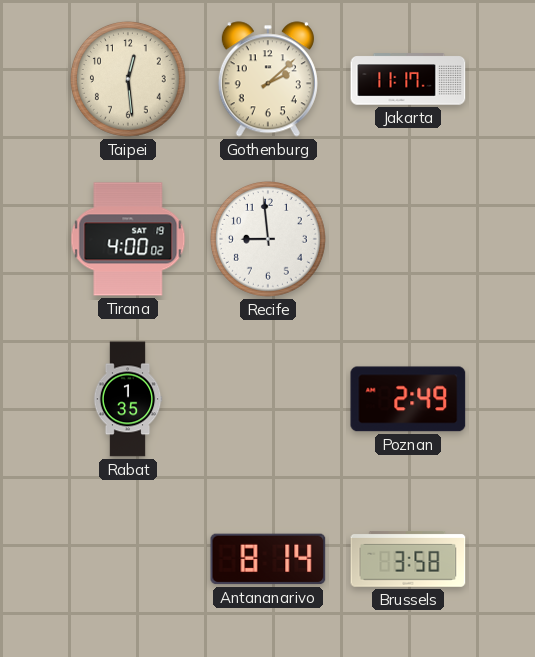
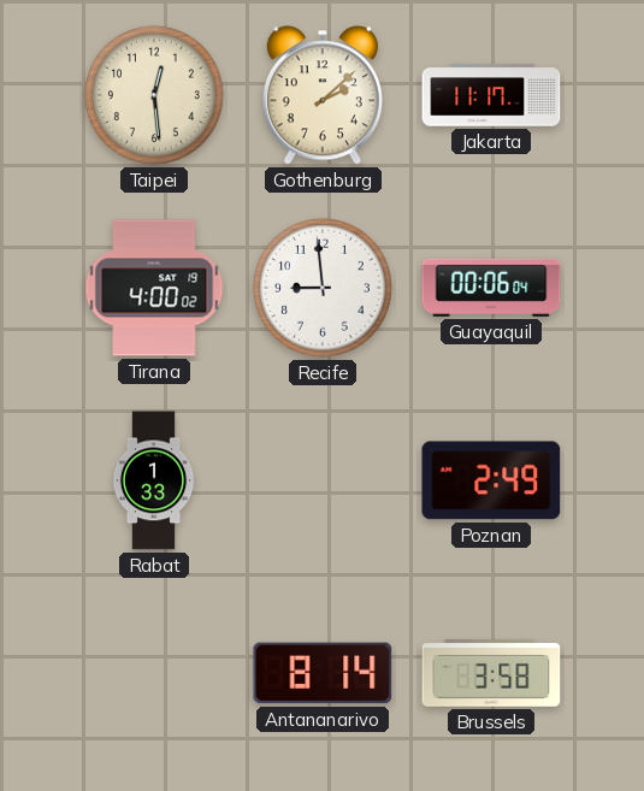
Guayaquil: none -> 00:06
Rabat: 1:35 -> 1:33
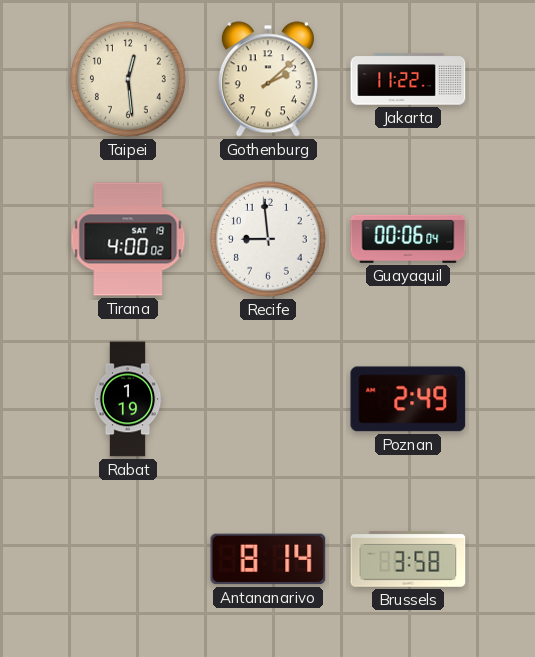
Jakarta: 11:17 -> 11:22
Rabat: 1:33 -> 1:19
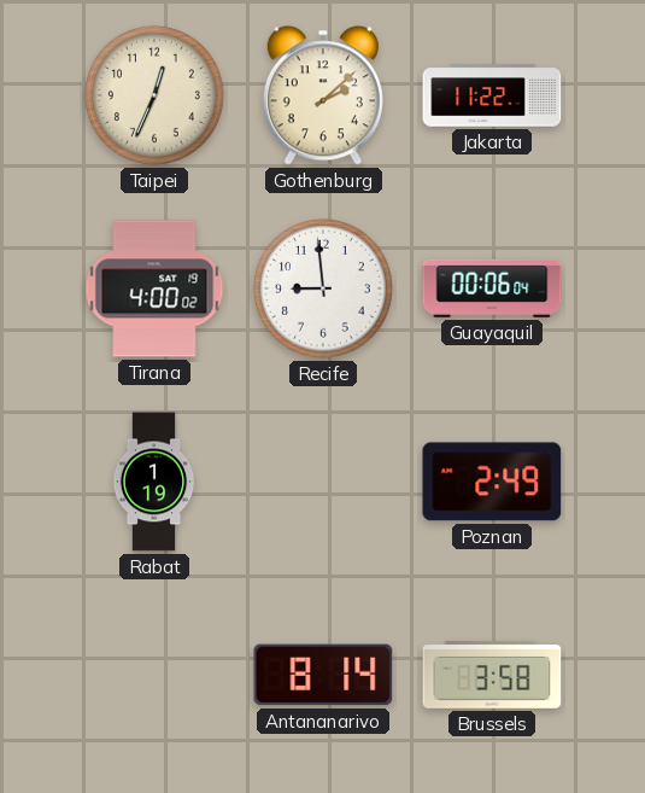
Taipei: 12:29 -> 12:34
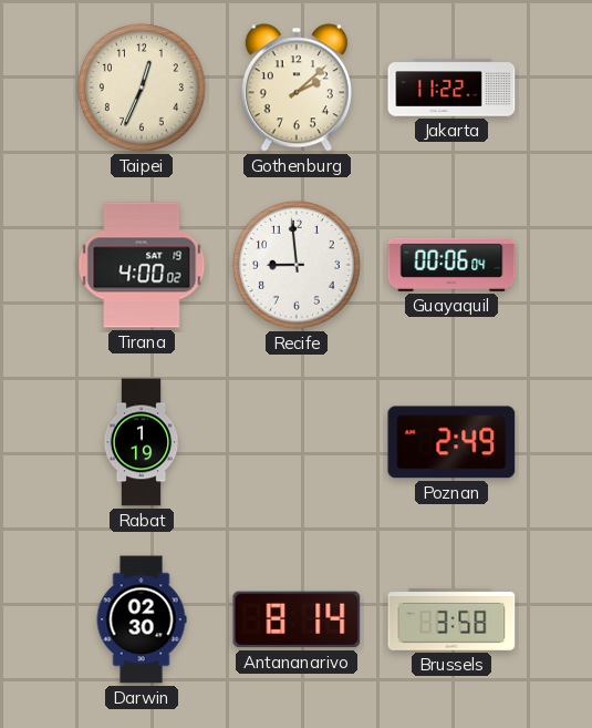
Darwin: none -> 02:30
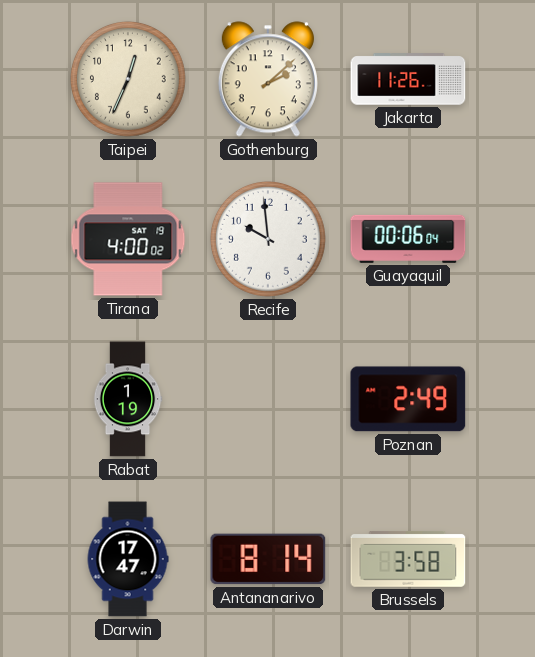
Jakarta: 11:22 -> 11:26
Recife: 8:59 -> 9:59
Darwin: 02:30 -> 17:47
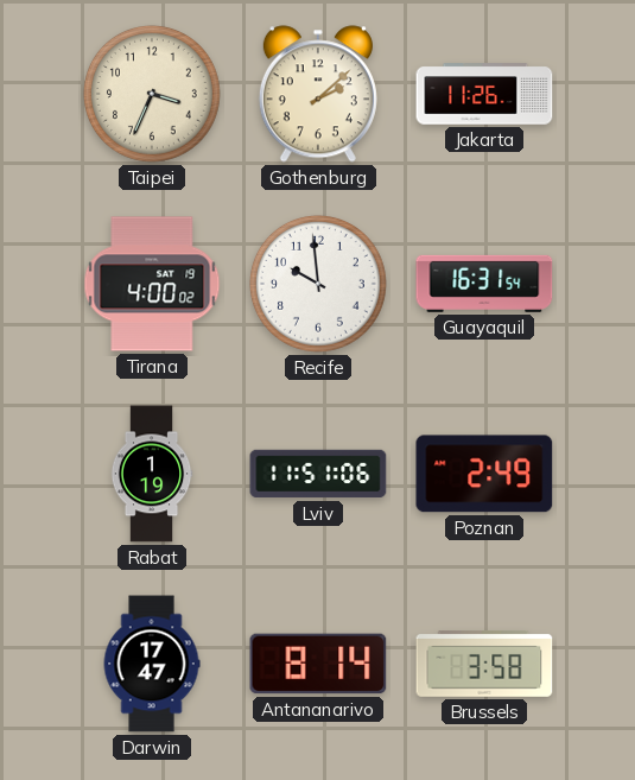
Taipei: 12:34 -> 3:34
Guayaquil: 00:06 -> 16:31
Lviv: none -> 11:51
